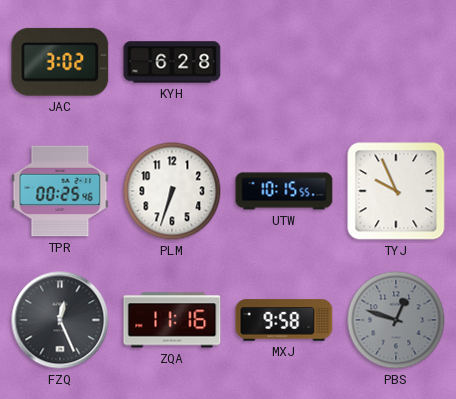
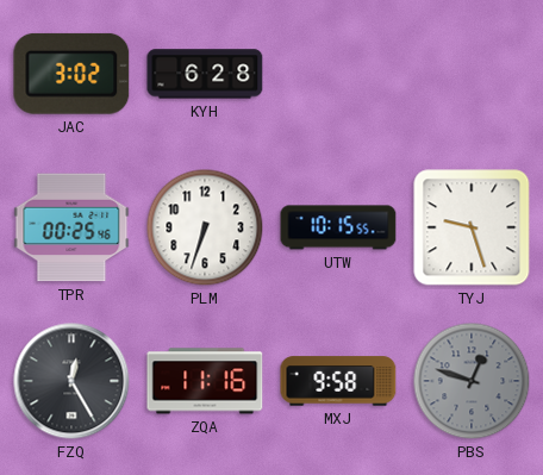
TYJ: 9:56 -> 9:27
FZQ: 12:26 -> 12:25
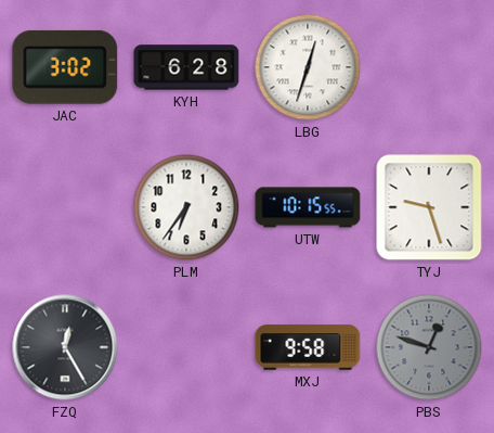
LBG: none -> 12:33
TPR: 00:25 -> none
PLM: 6:33 -> 6:36
ZQA: 11:16 -> none
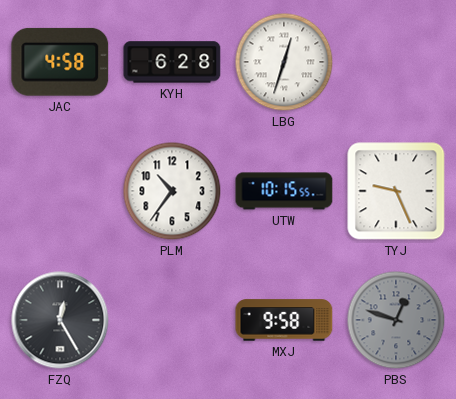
JAC: 3:02 -> 4:58
PLM: 6:36 -> 10:36
TYJ: 9:27 -> 9:26
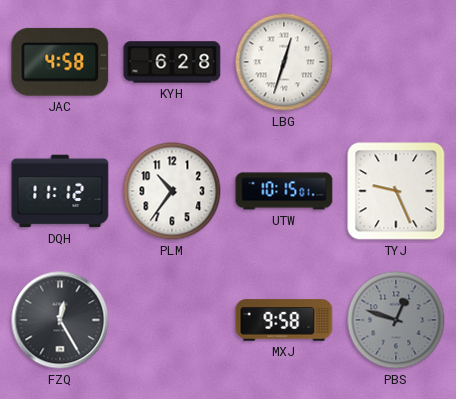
DQH: none -> 11:12
UTW: 10:15:55 -> 10:15:01
